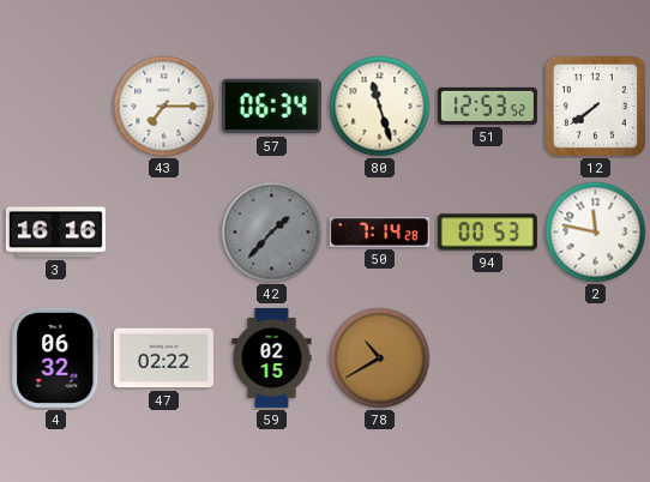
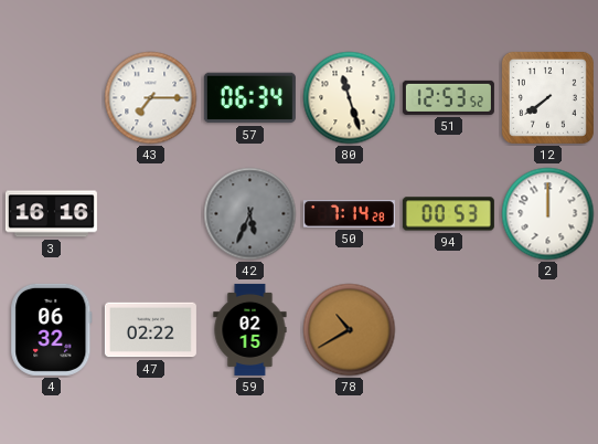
42: 1:37 -> 5:34
2: 11:47 -> 12:00
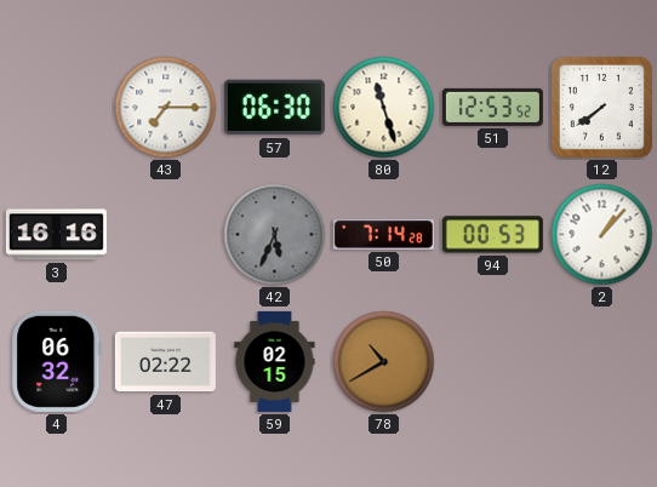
57: 06:34 -> 06:30
2: 12:00 -> 1:07
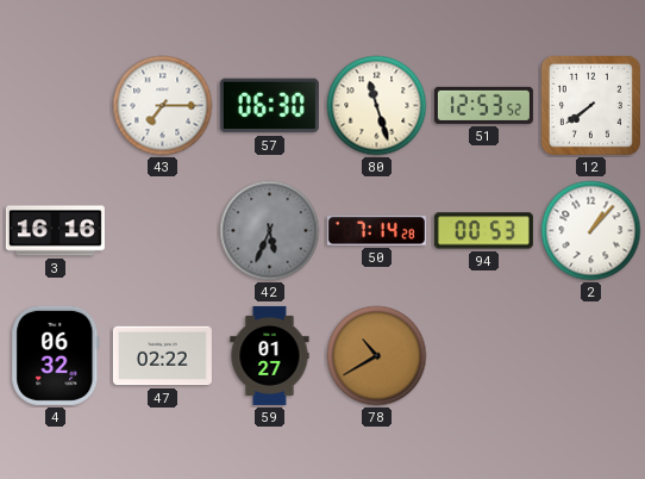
59: 02:15 -> 01:27
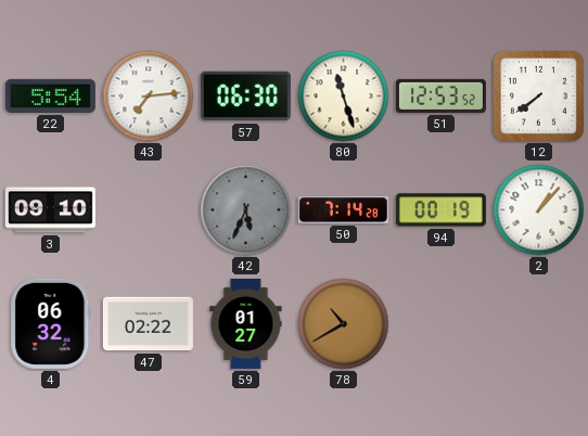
22: none -> 5:54
43: 7:15 -> 7:14
3: 16:16 -> 09:10
94: 00:53 -> 00:19
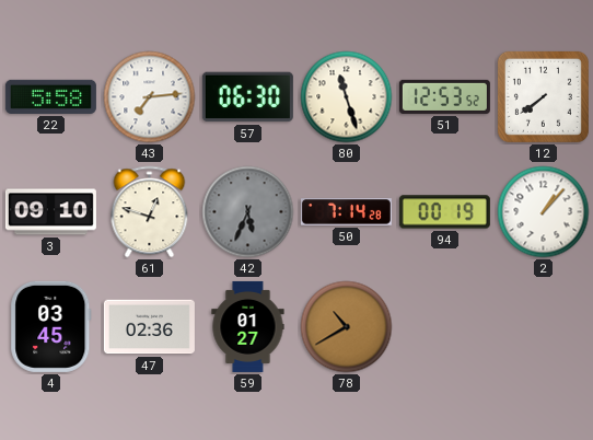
22: 5:54 -> 5:58
61: none -> 12:48
4: 06:32 -> 03:45
47: 02:22 -> 02:36
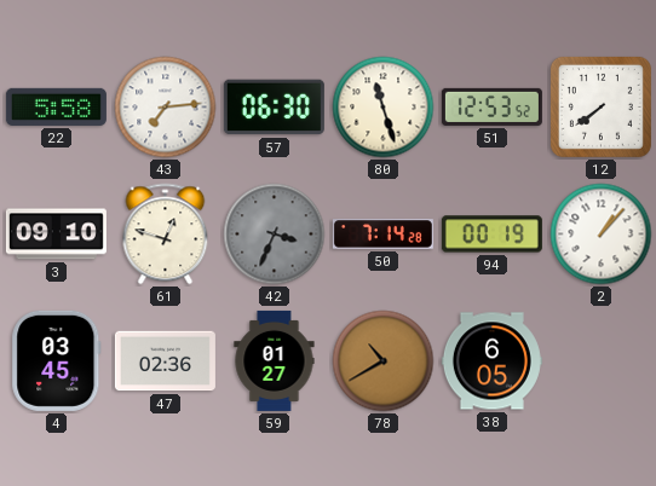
42: 5:34 -> 3:34
38: none -> 6:05
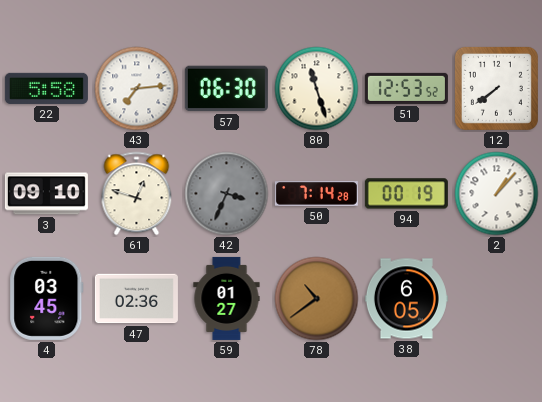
78: 10:40 -> 10:39
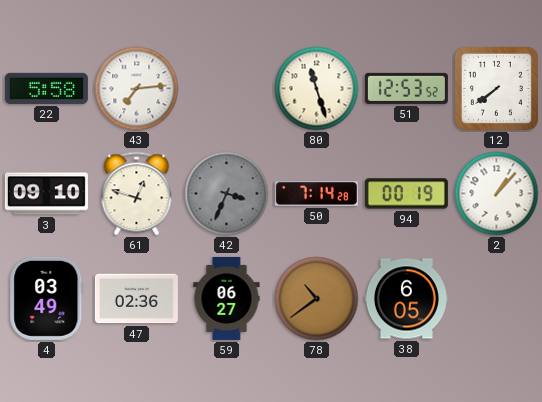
57: 06:30 -> none
4: 03:45 -> 03:49
59: 01:27 -> 06:27
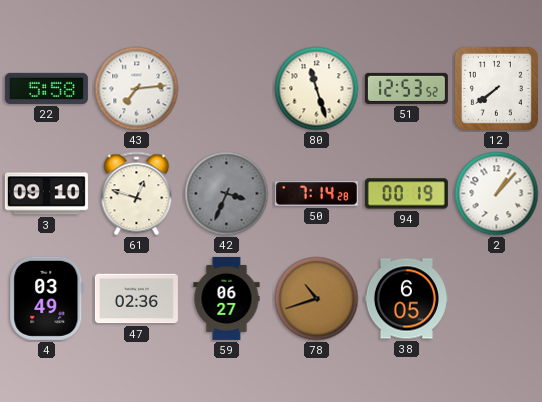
78: 10:39 -> 10:42
